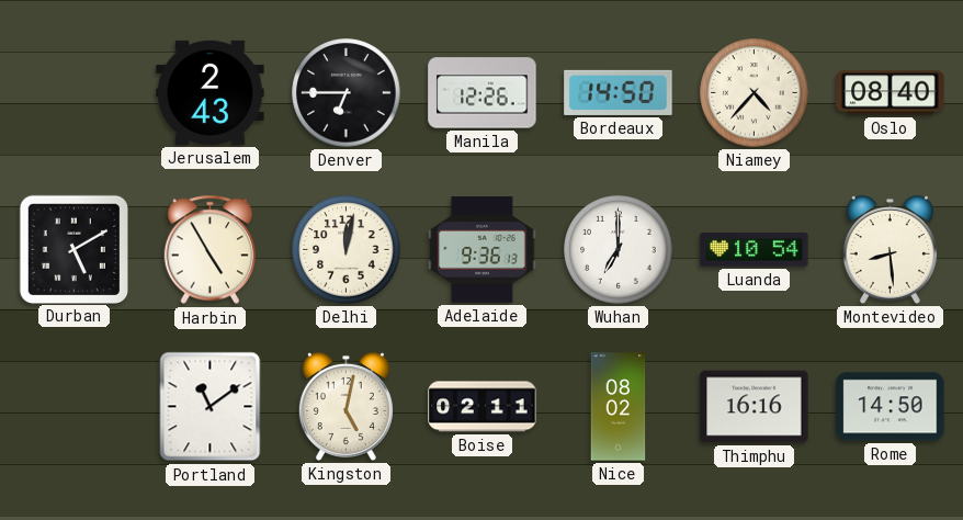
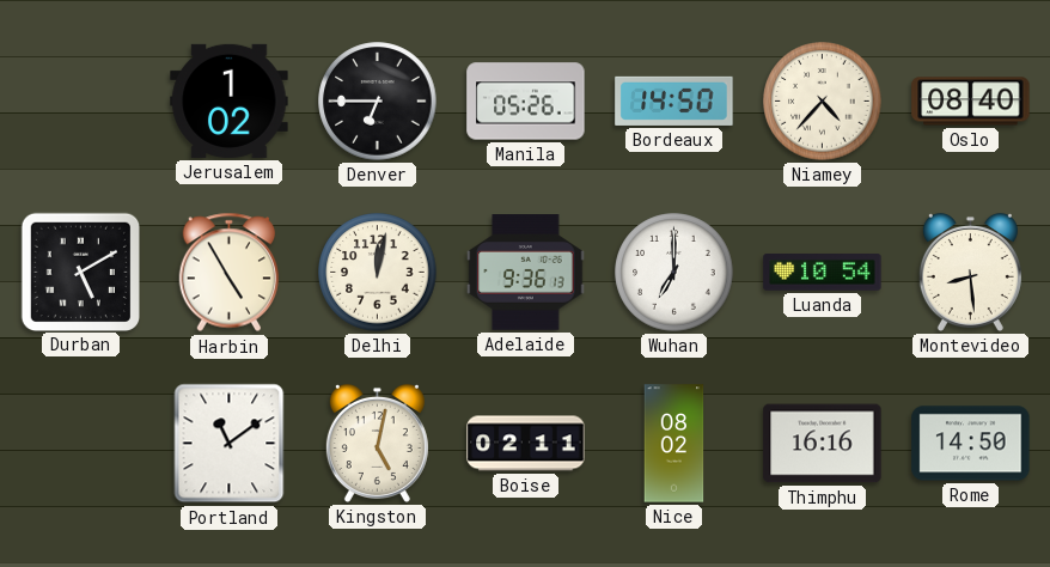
Jerusalem: 2:43 -> 1:02
Manila: 12:26 -> 05:26
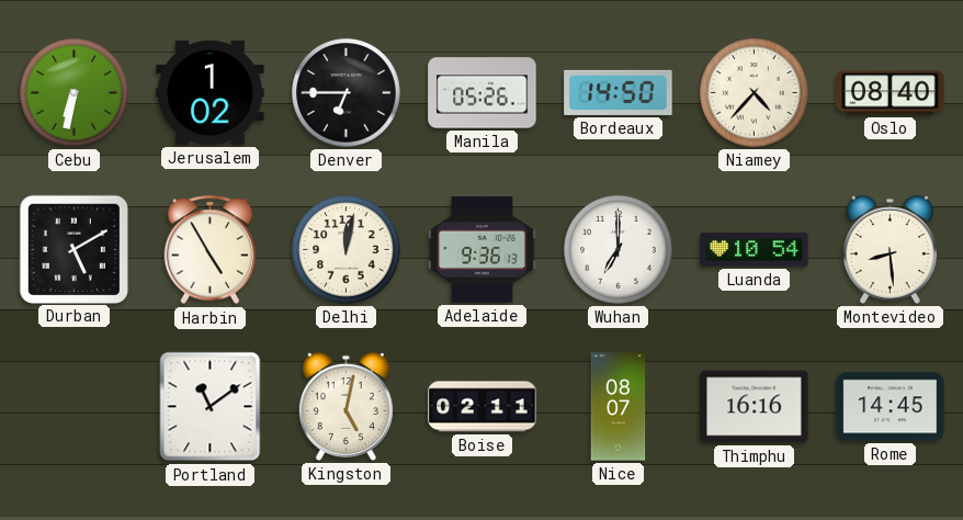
Cebu: none -> 6:32
Nice: 08:02 -> 08:07
Rome: 14:50 -> 14:45
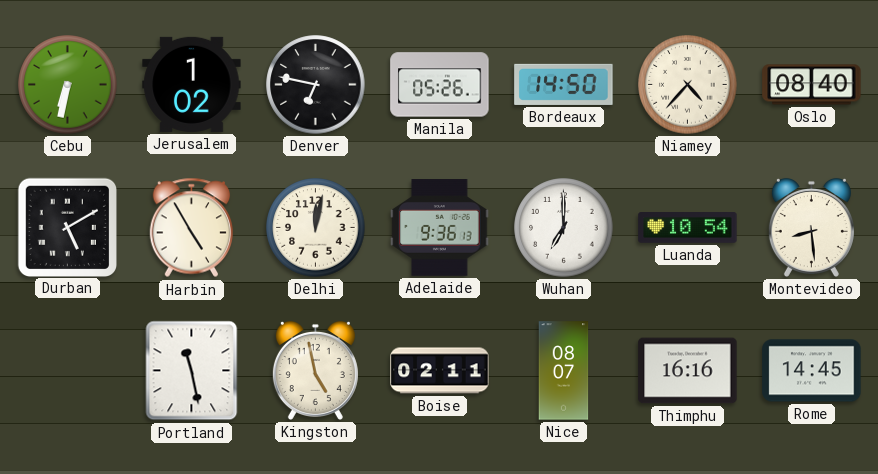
Denver: 6:45 -> 6:47
Portland: 11:09 -> 11:28
Kingston: 5:02 -> 4:58
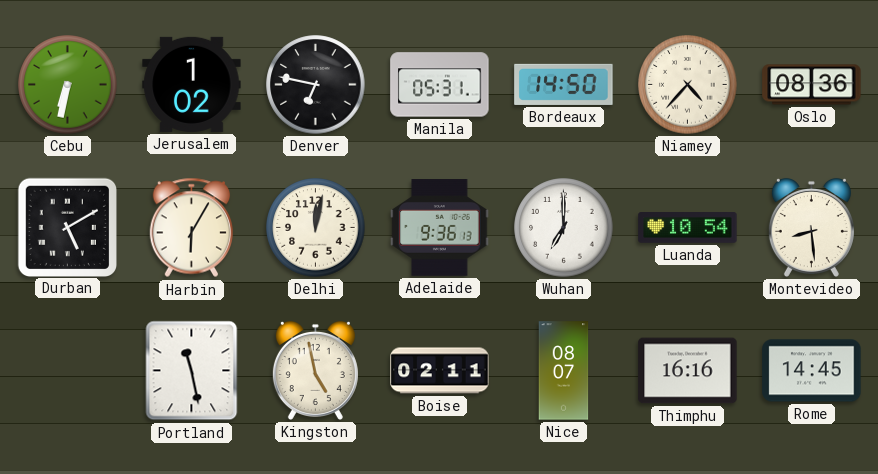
Manila: 05:26 -> 05:31
Oslo: 08:40 -> 08:36
Harbin: 4:55 -> 6:05
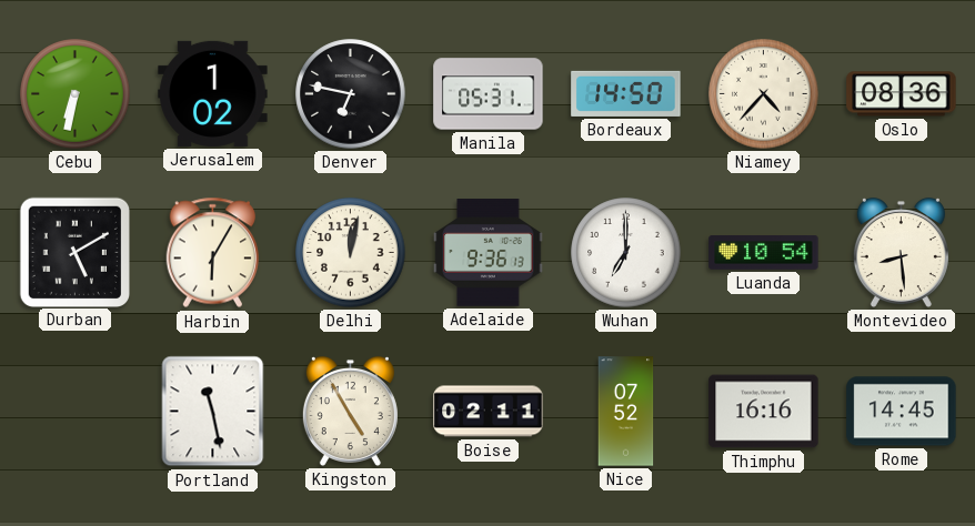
Kingston: 4:58 -> 4:55
Nice: 08:07 -> 07:52
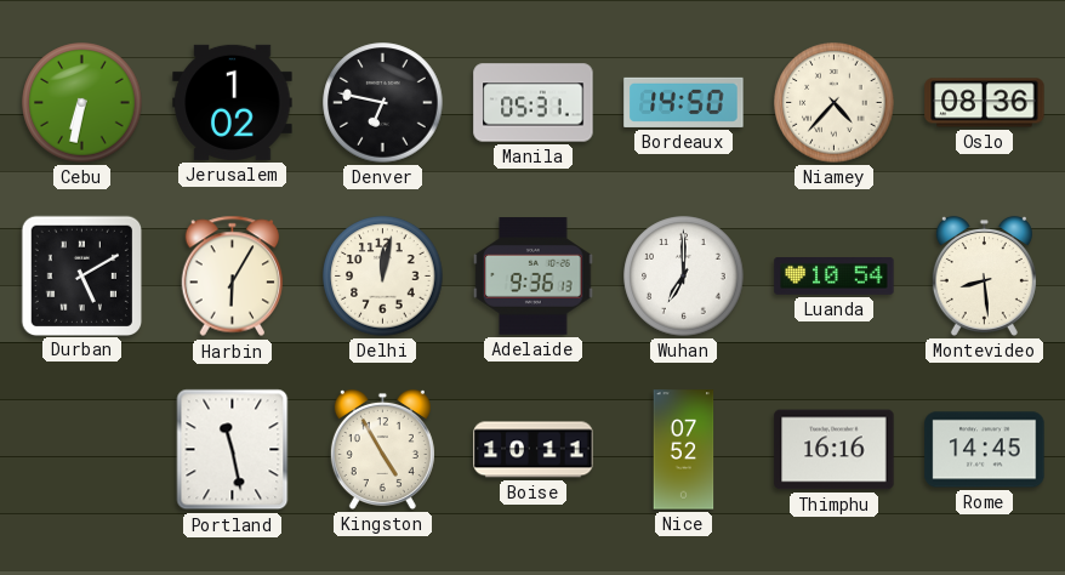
Boise: 02:11 -> 10:11
